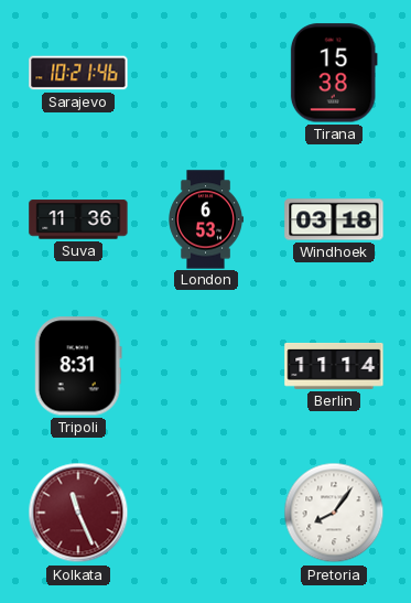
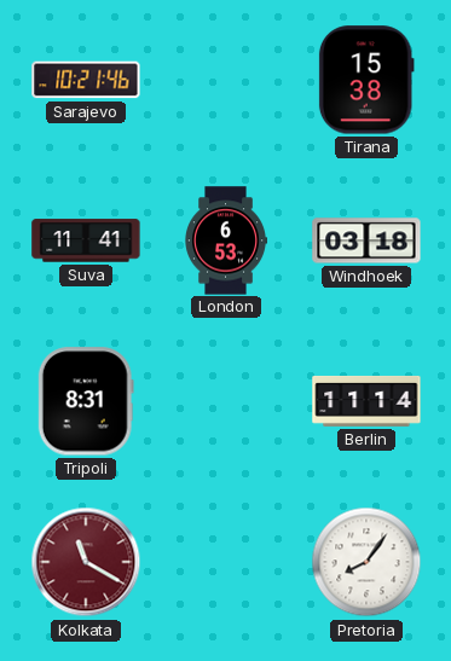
Suva: 11:36 -> 11:41
Kolkata: 11:26 -> 11:20
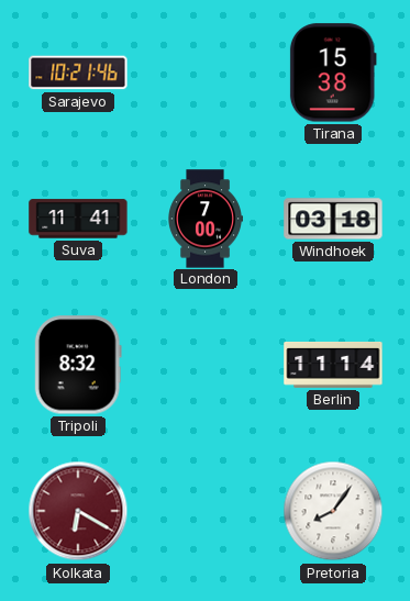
London: 6:53 -> 7:00
Tripoli: 8:31 -> 8:32
Kolkata: 11:20 -> 6:20
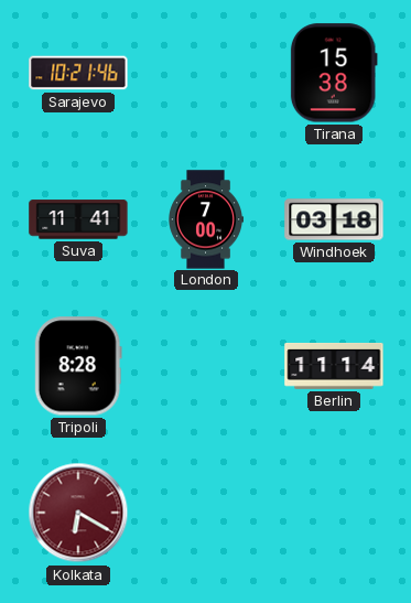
Tripoli: 8:32 -> 8:28
Pretoria: 8:06 -> none
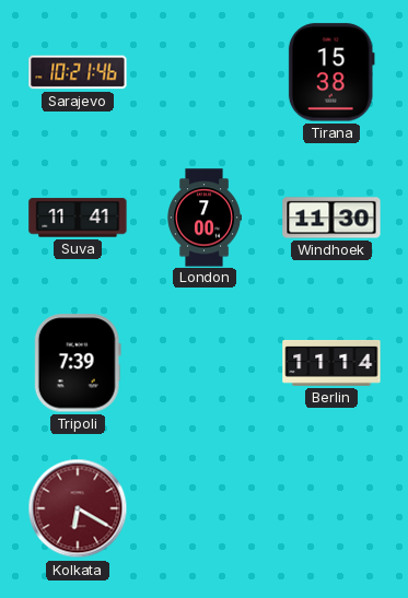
Windhoek: 03:18 -> 11:30
Tripoli: 8:28 -> 7:39
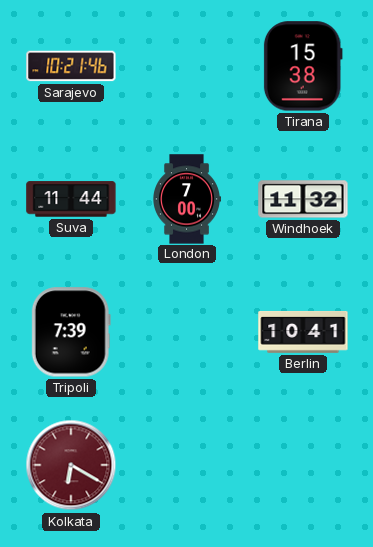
Suva: 11:41 -> 11:44
Windhoek: 11:30 -> 11:32
Berlin: 11:14 -> 10:41
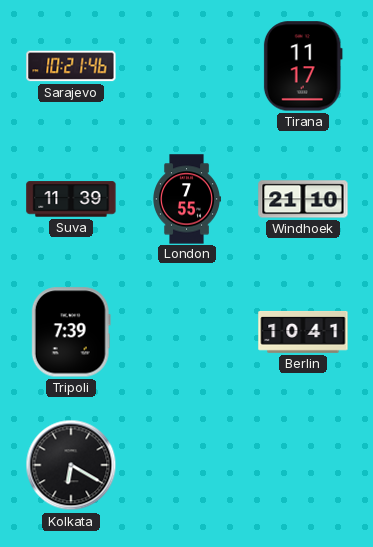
Tirana: 15:38 -> 11:17
Suva: 11:44 -> 11:39
London: 7:00 -> 7:55
Windhoek: 11:32 -> 21:10
Kolkata dial: burgundy -> black
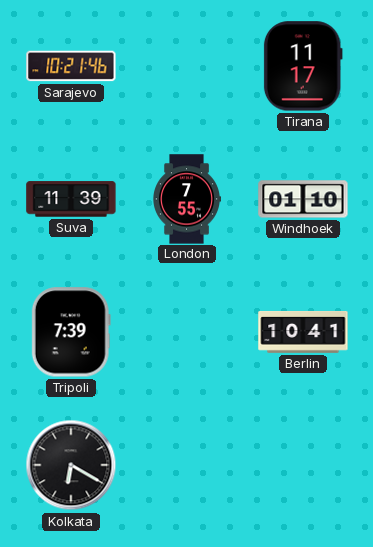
Windhoek: 21:10 -> 01:10
